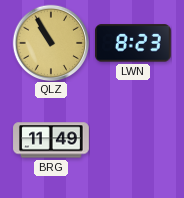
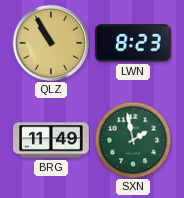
SXN: none -> 1:58
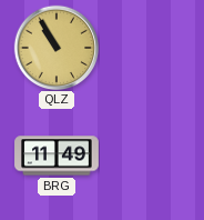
LWN: 8:23 -> none
SXN: 1:58 -> none
